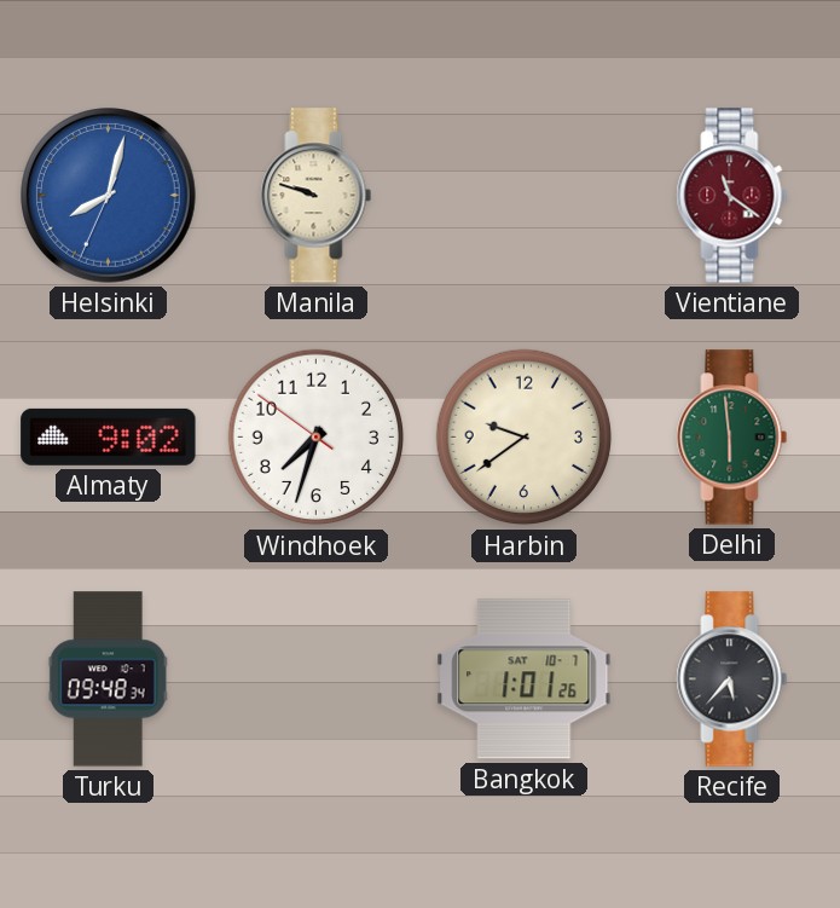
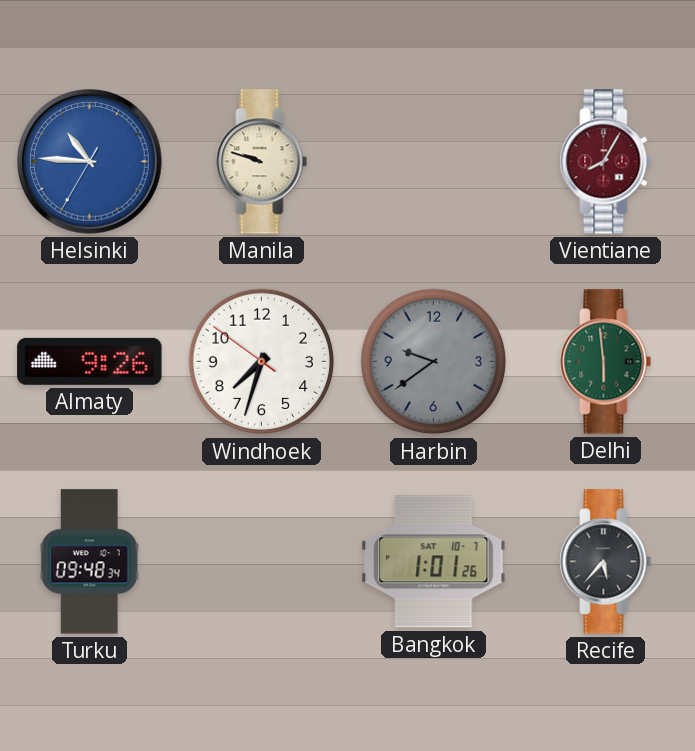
Helsinki: 8:02 -> 10:45
Vientiane: 11:21 -> 8:05
Almaty: 9:02 -> 9:26
Harbin dial: cream -> grey
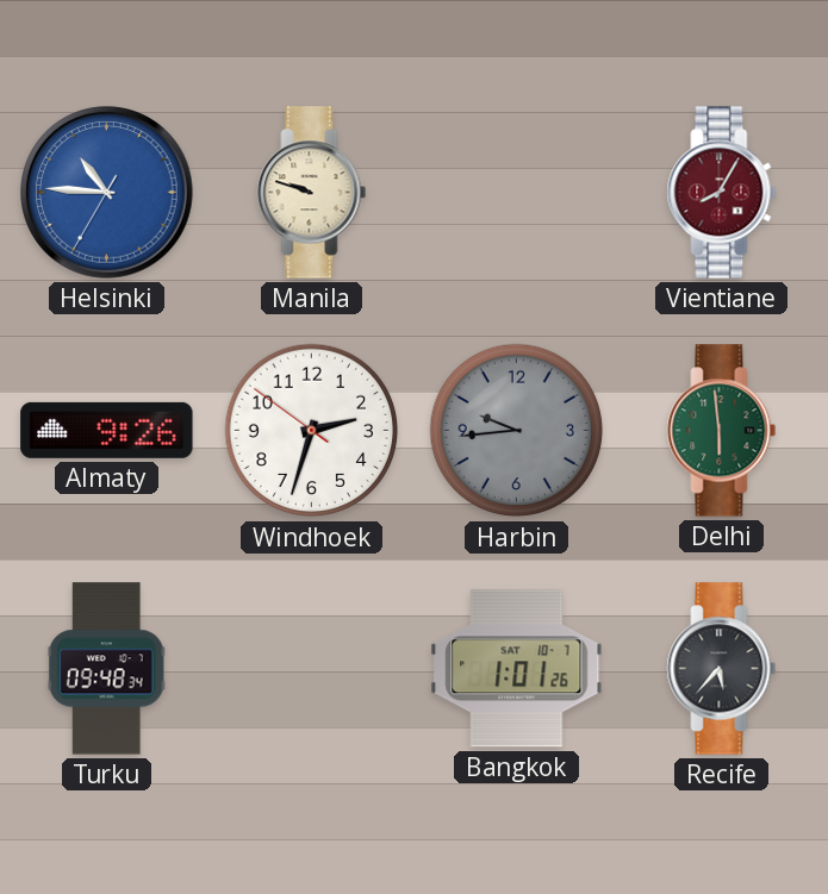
Windhoek: 7:32 -> 2:32
Harbin: 9:39 -> 9:44
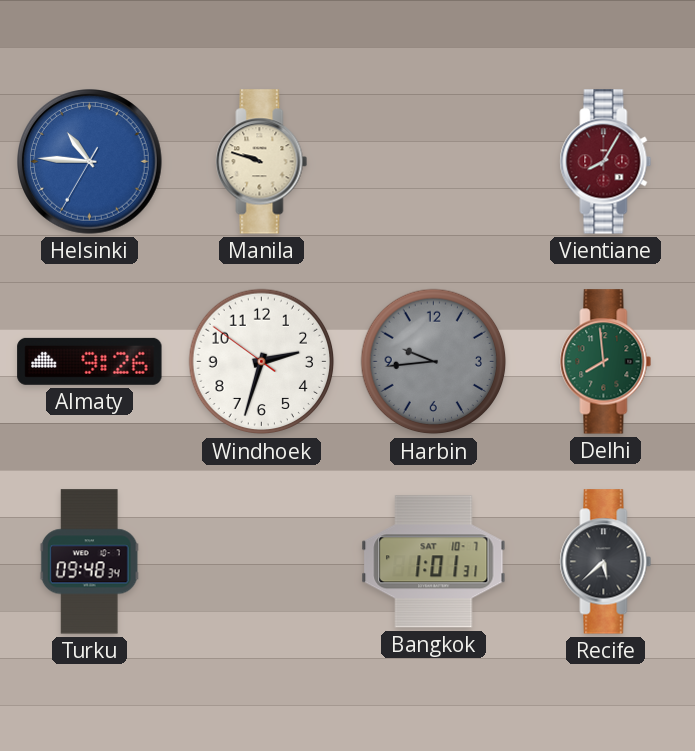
Delhi: 5:59 -> 7:59
Bangkok: 1:01:26 -> 1:01:31
Recife: 5:37 -> 5:38
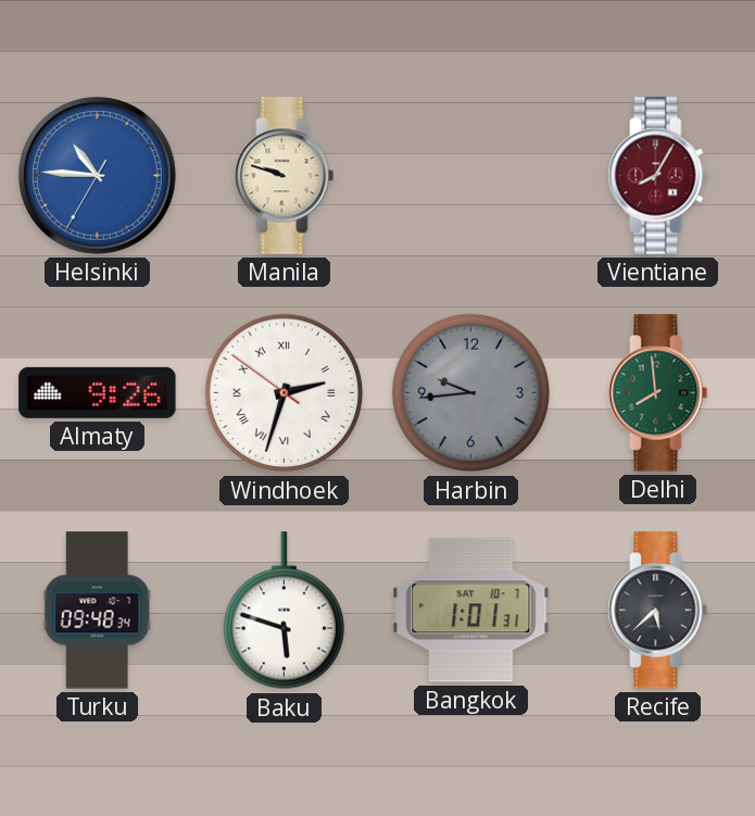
Windhoek numerals: Arabic -> Roman
Baku: none -> 5:48
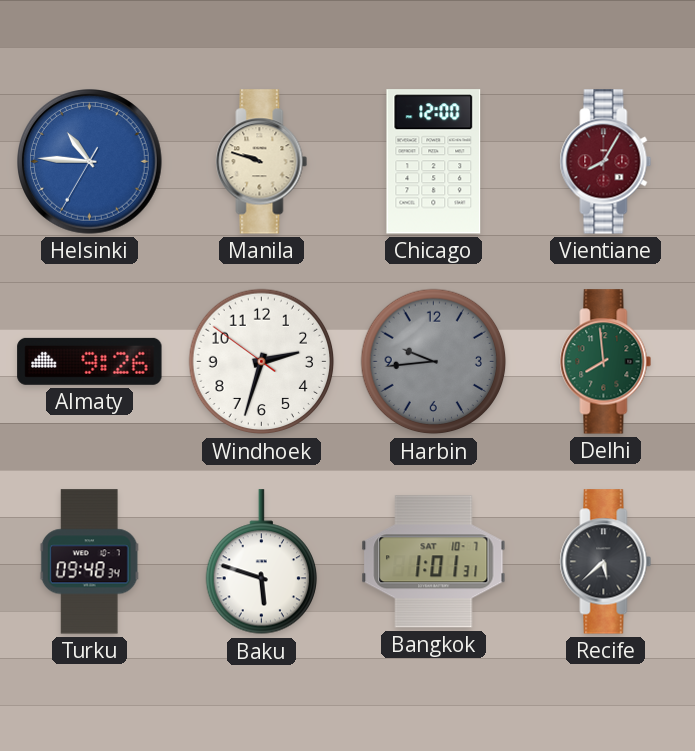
Chicago: none -> 12:00
Windhoek numerals: Roman -> Arabic
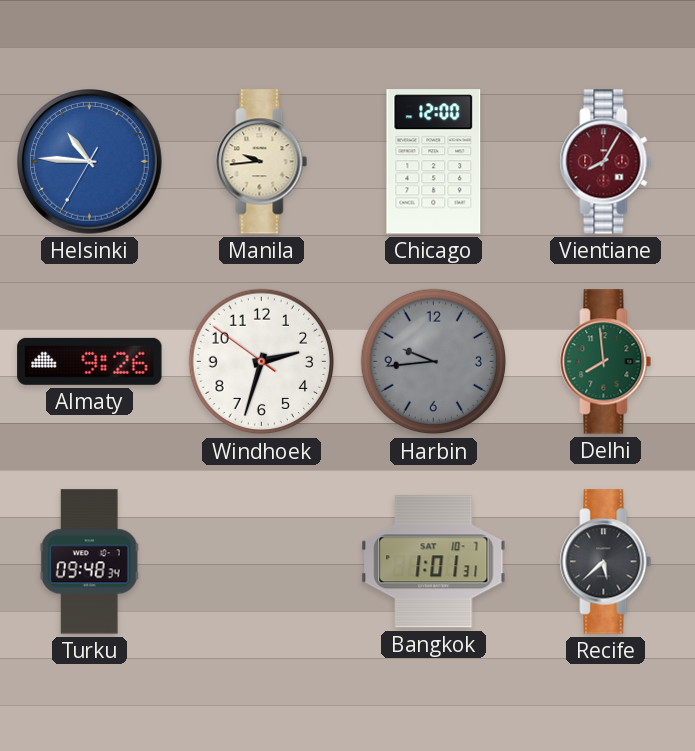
Manila: 9:48 -> 9:44
Baku: 5:48 -> none
